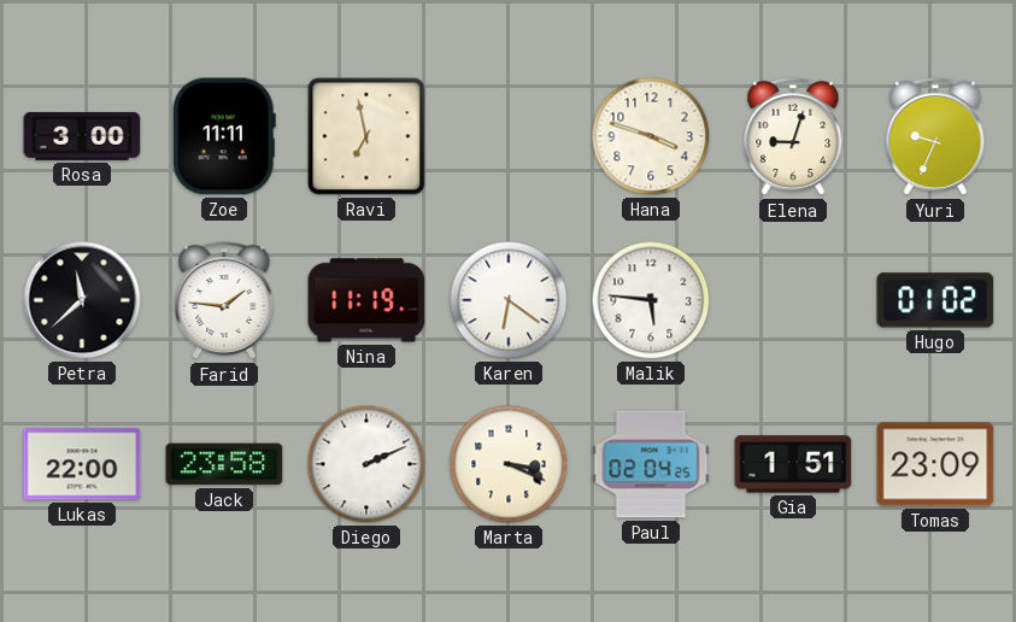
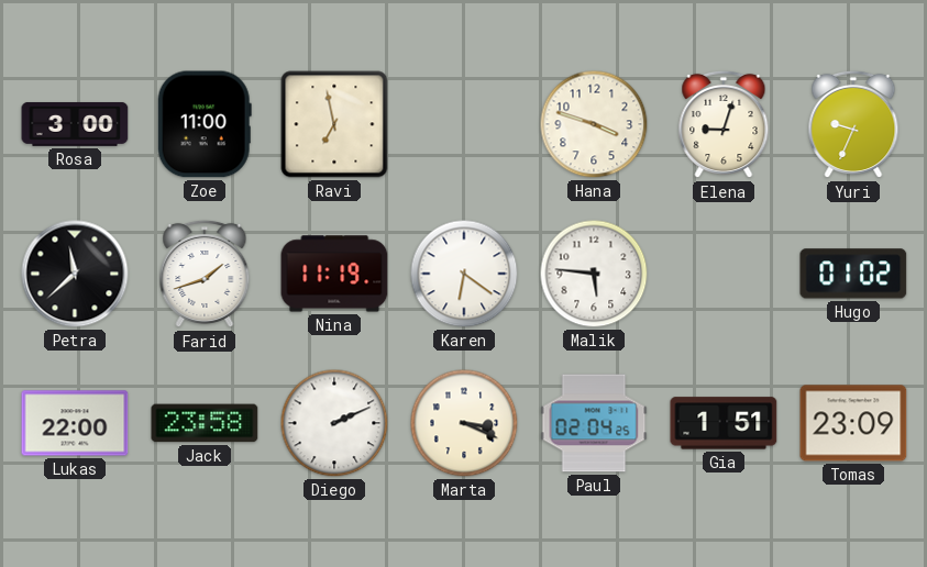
Zoe: 11:11 -> 11:00
Farid: 1:46 -> 1:42
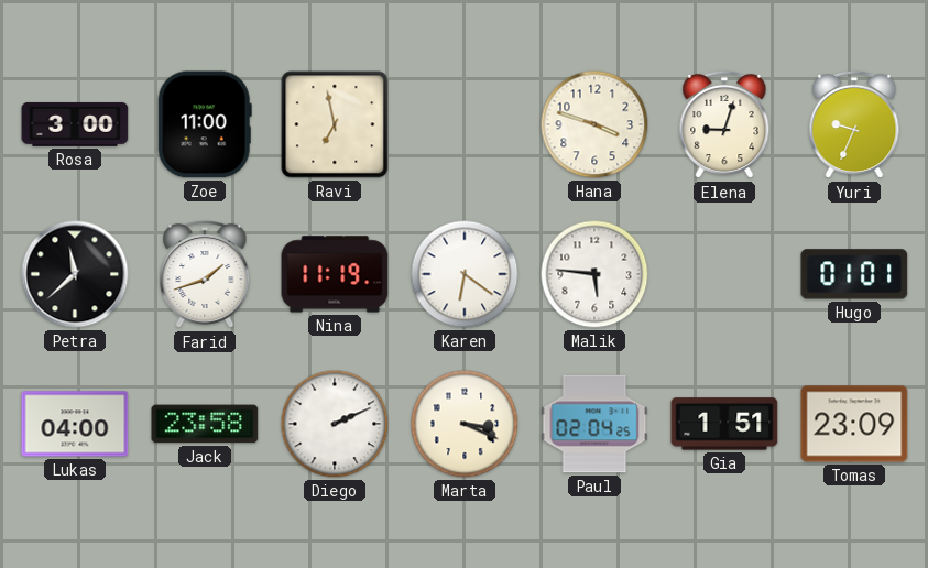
Hugo: 01:02 -> 01:01
Lukas: 22:00 -> 04:00
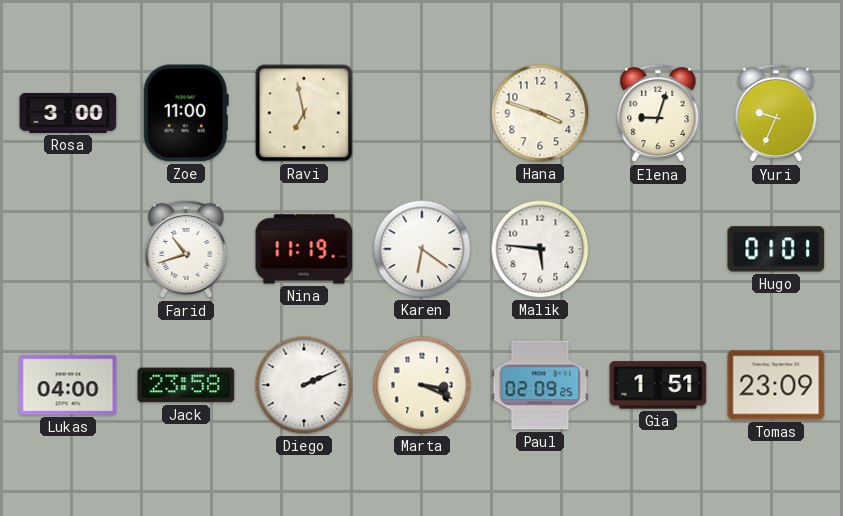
Petra: 11:38 -> none
Farid: 1:42 -> 10:42
Paul: 02:04 -> 02:09
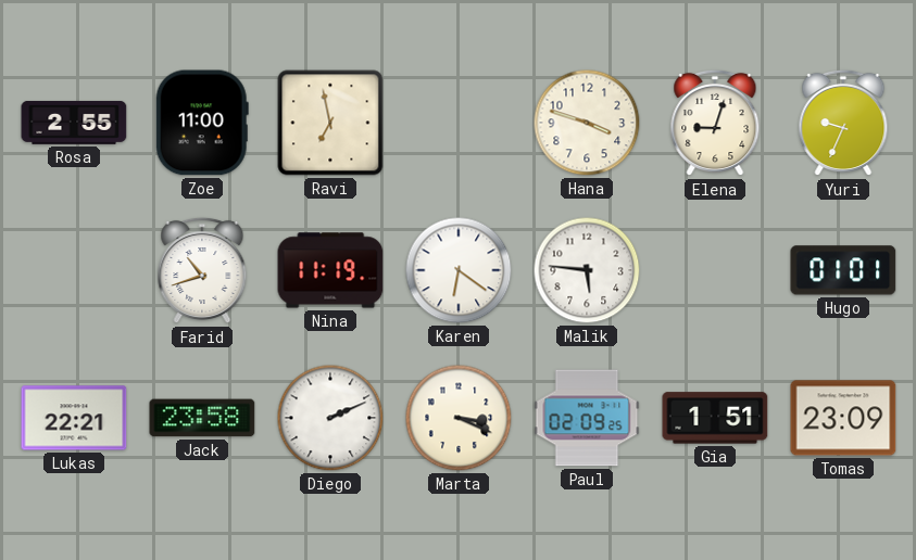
Rosa: 3:00 -> 2:55
Lukas: 04:00 -> 22:21
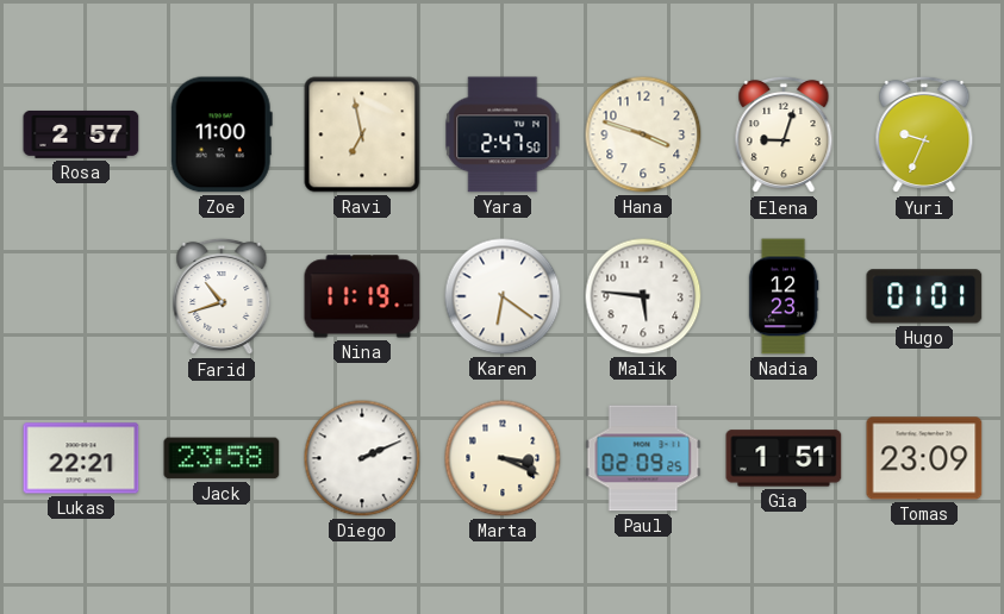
Rosa: 2:55 -> 2:57
Yara: none -> 2:47
Nadia: none -> 12:23
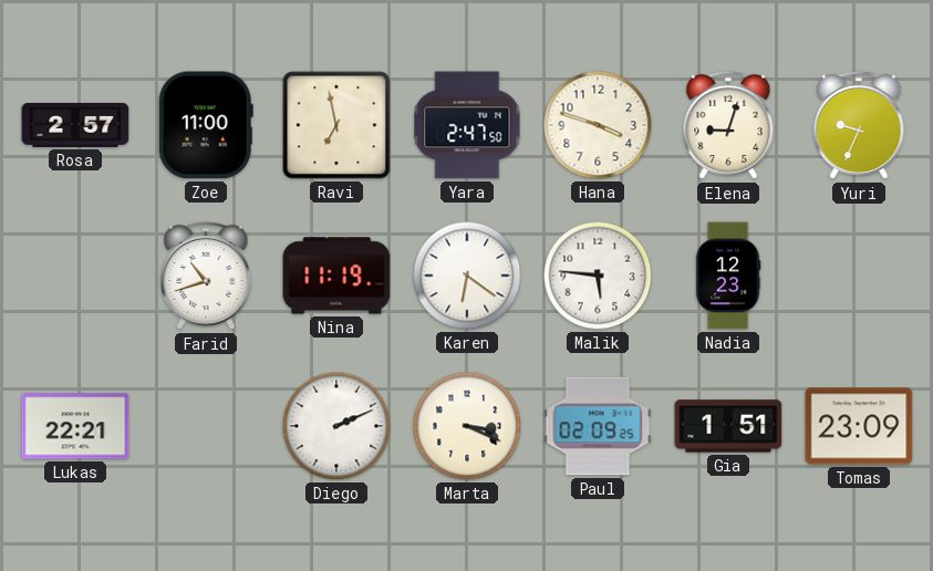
Hugo: 01:01 -> none
Jack: 23:58 -> none
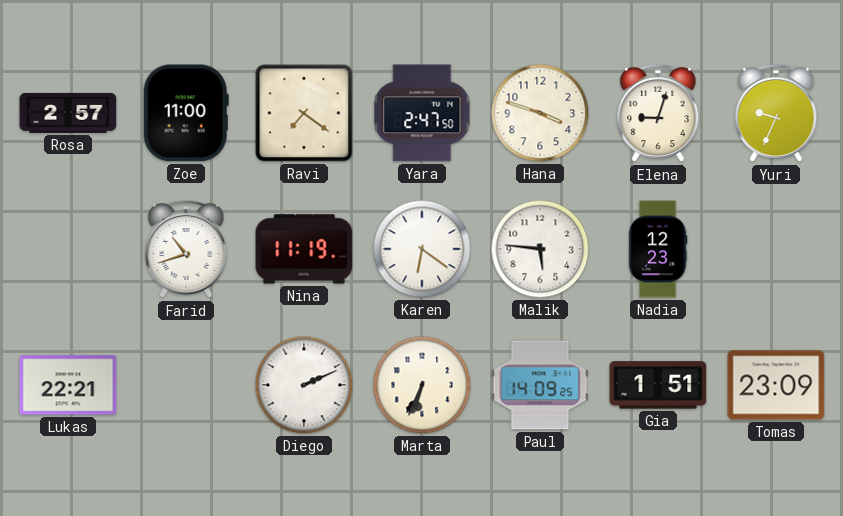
Ravi: 6:58 -> 7:21
Marta: 3:19 -> 6:34
Paul: 02:09 -> 14:09
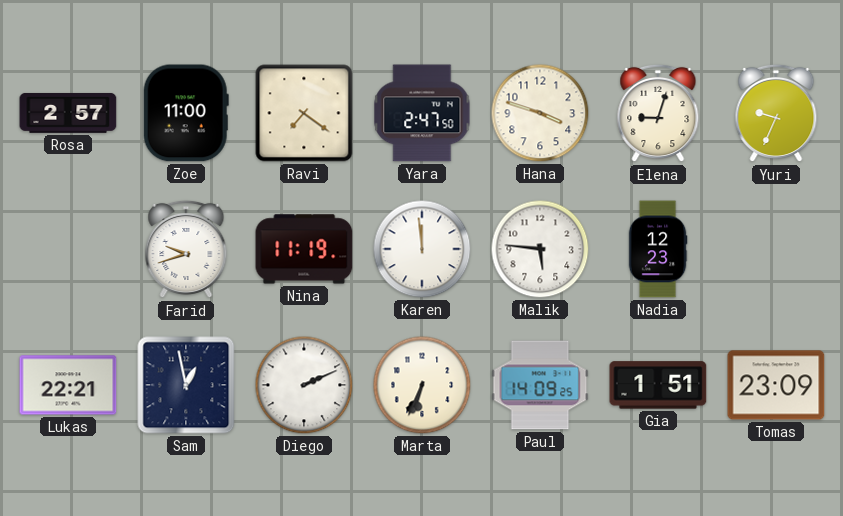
Farid: 10:42 -> 9:42
Karen: 6:21 -> 11:59
Sam: none -> 12:58
